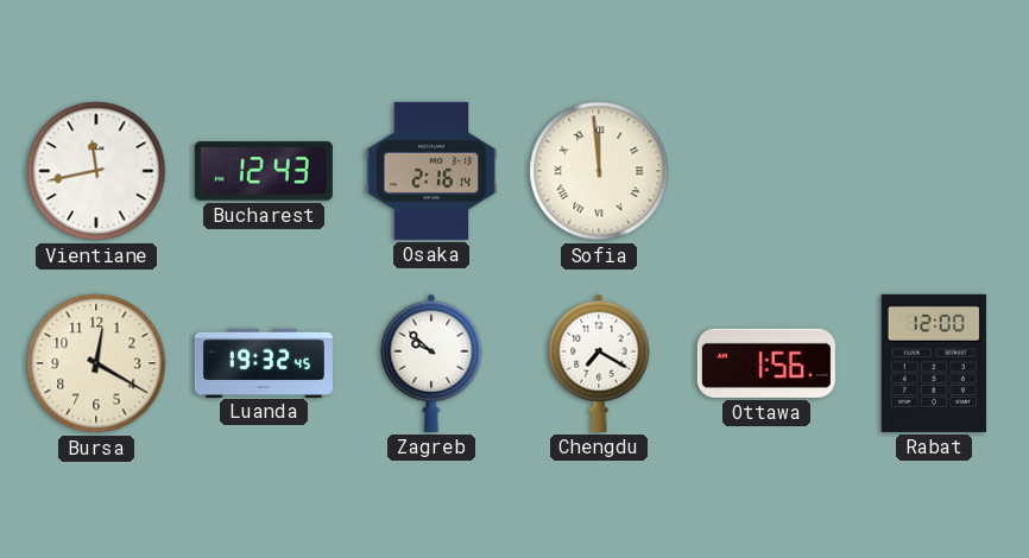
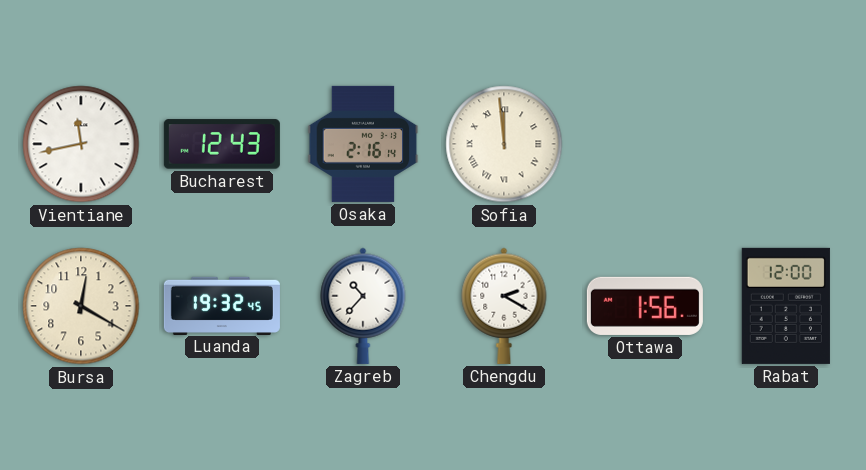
Zagreb: 9:52 -> 10:37
Chengdu: 7:20 -> 2:20
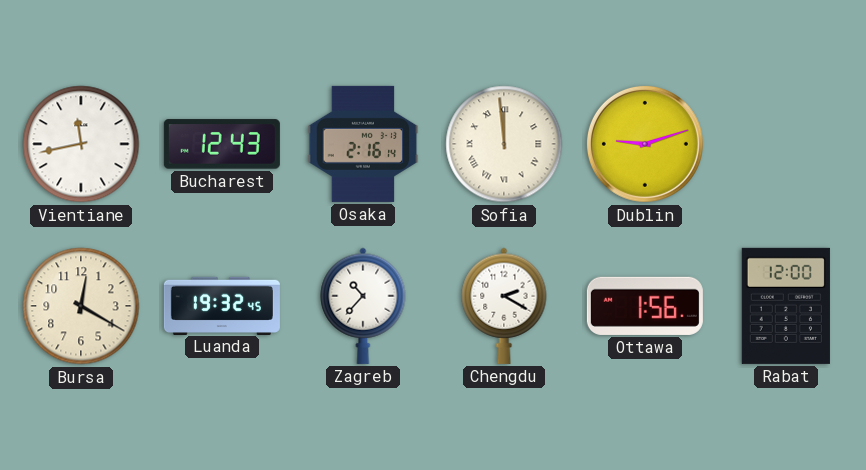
Dublin: none -> 9:12
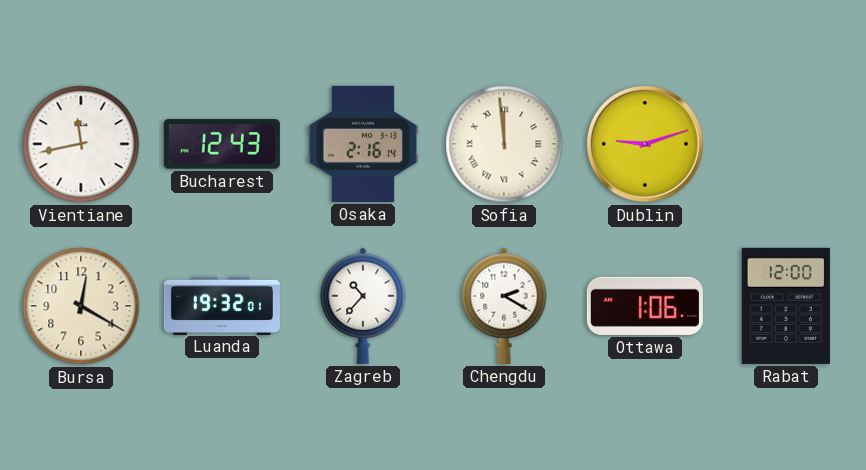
Luanda: 19:32:45 -> 19:32:01
Ottawa: 1:56 -> 1:06
